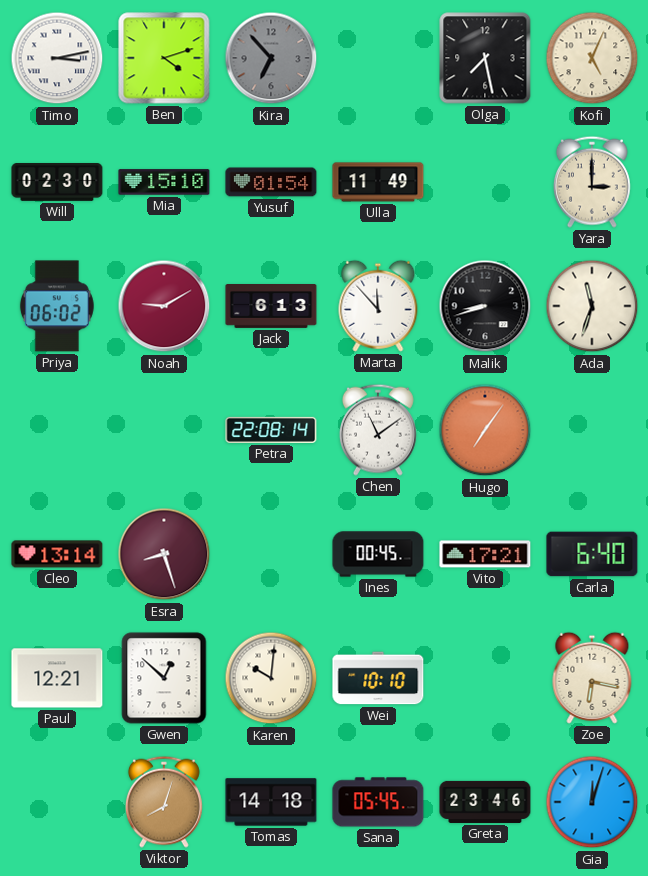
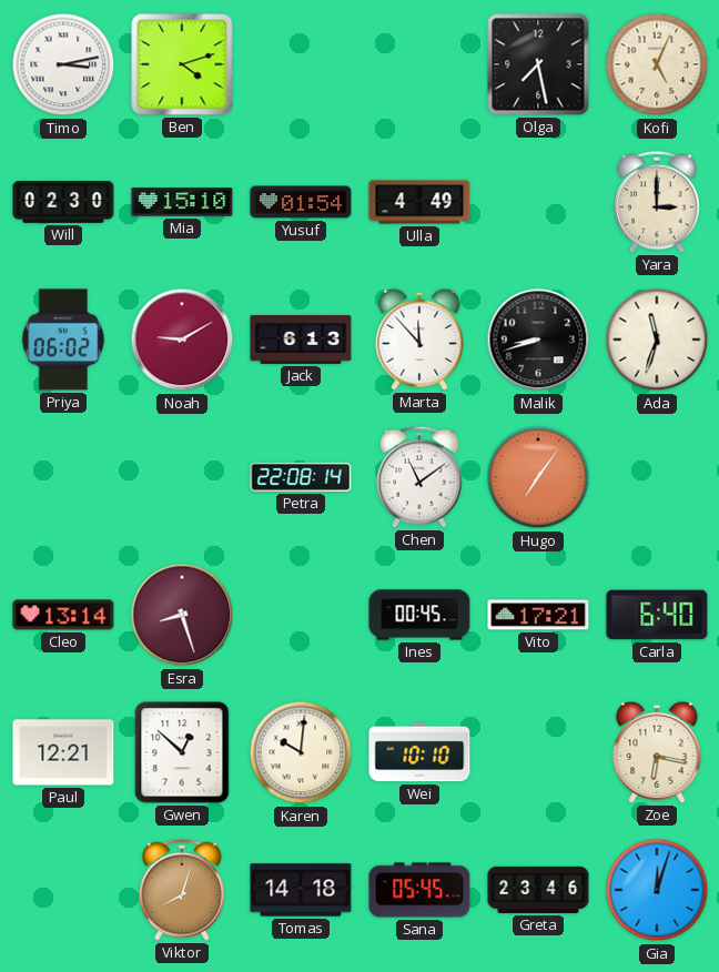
Kira: 6:53 -> none
Ulla: 11:49 -> 4:49
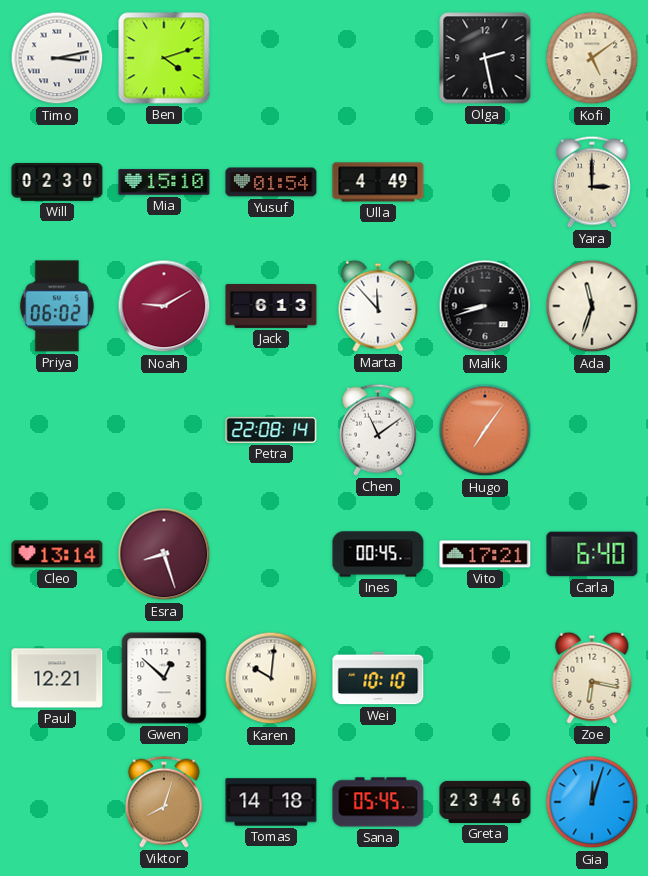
Olga: 7:28 -> 2:28
Kofi: 5:04 -> 5:09
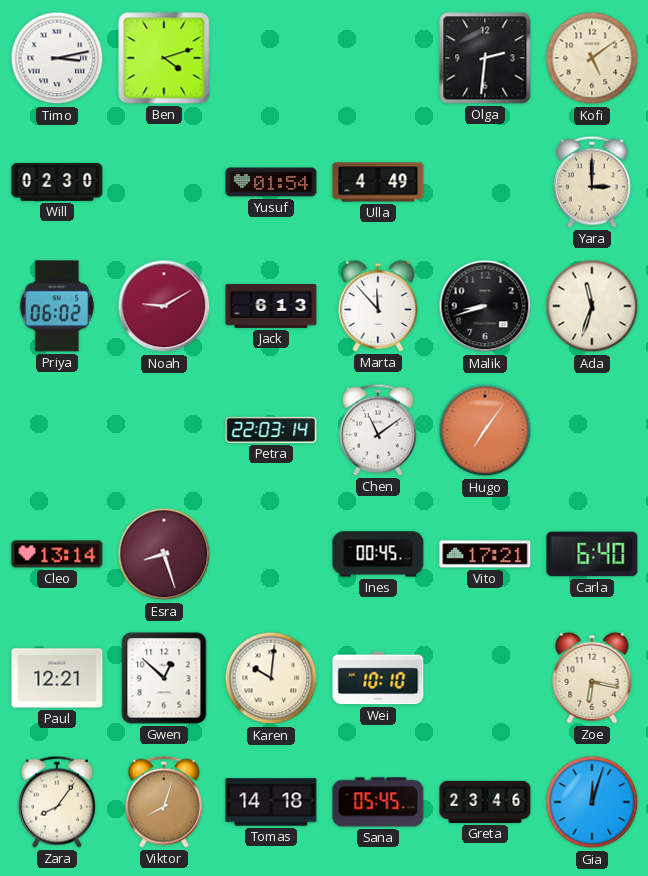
Olga: 2:28 -> 2:31
Mia: 15:10 -> none
Petra: 22:08 -> 22:03
Zara: none -> 8:06
